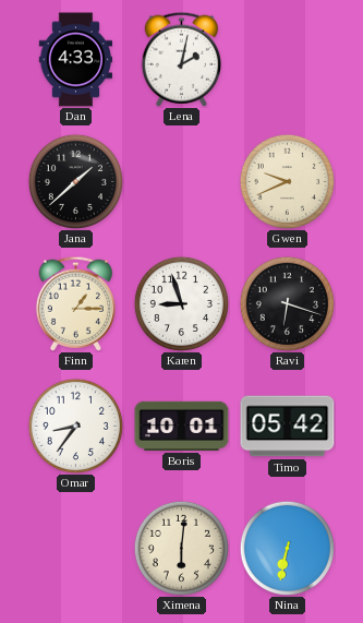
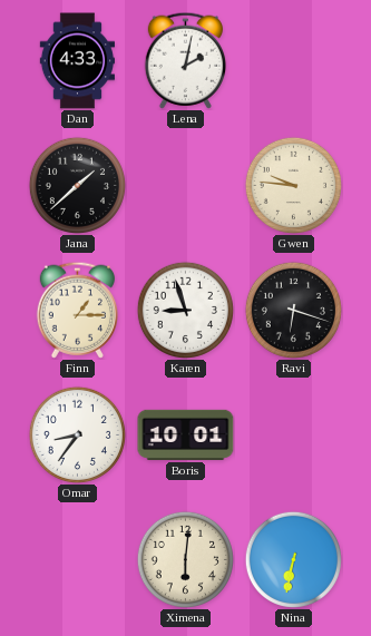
Gwen: 9:41 -> 9:46
Timo: 05:42 -> none
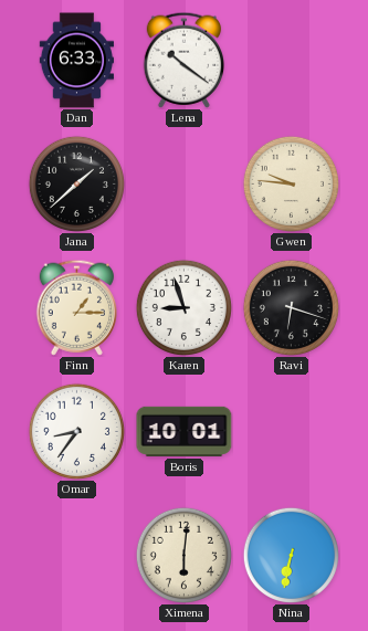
Dan: 4:33 -> 6:33
Lena: 2:02 -> 10:21
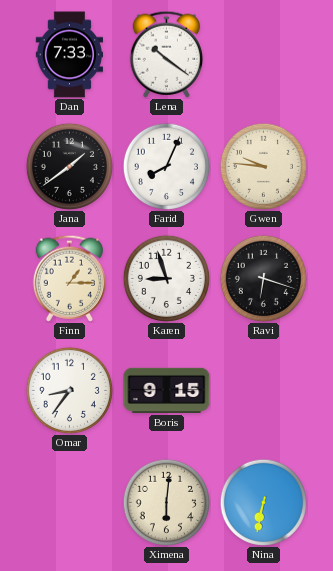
Dan: 6:33 -> 7:33
Jana: 1:38 -> 1:39
Farid: none -> 8:04
Boris: 10:01 -> 9:15
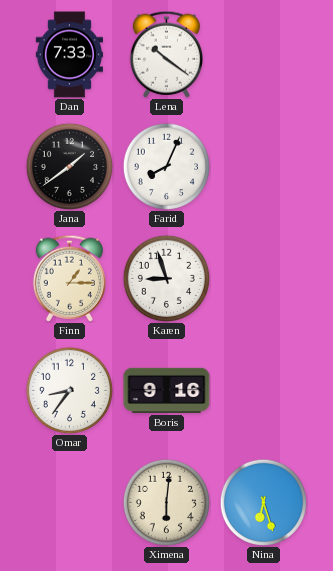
Gwen: 9:46 -> none
Ravi: 6:18 -> none
Boris: 9:15 -> 9:16
Nina: 6:32 -> 6:27
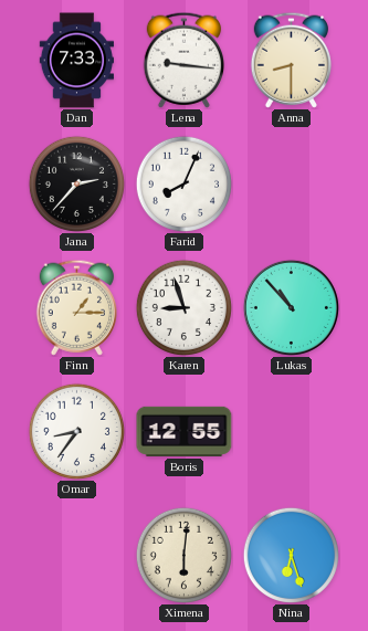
Lena: 10:21 -> 9:16
Anna: none -> 8:30
Jana: 1:39 -> 2:37
Lukas: none -> 10:53
Boris: 9:16 -> 12:55
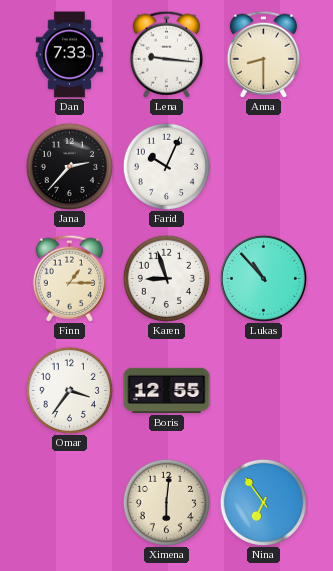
Farid: 8:04 -> 10:04
Omar: 8:36 -> 3:36
Nina: 6:27 -> 6:54
